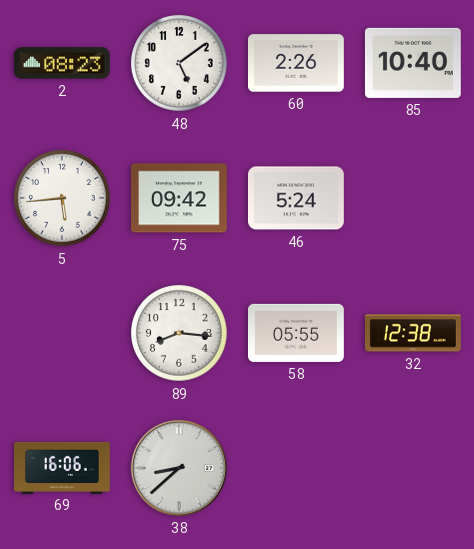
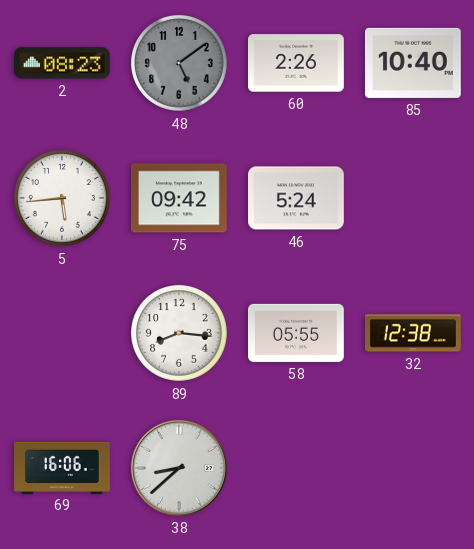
48 dial: white -> grey
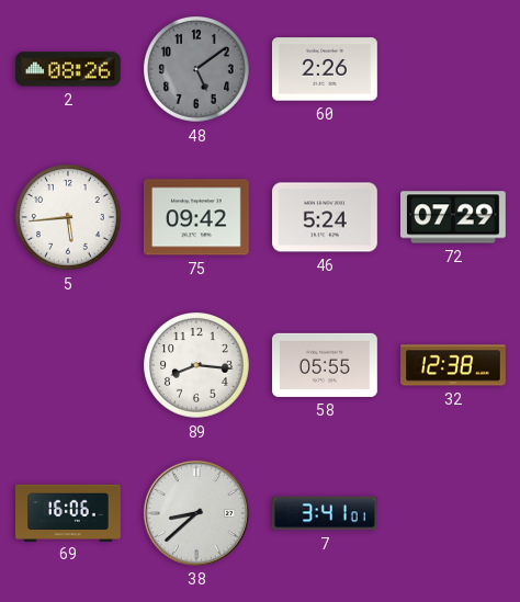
2: 08:23 -> 08:26
85: 10:40 -> none
72: none -> 07:29
7: none -> 3:41
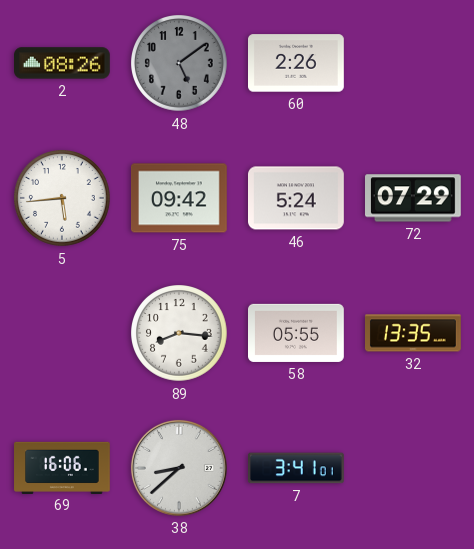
32: 12:38 -> 13:35
